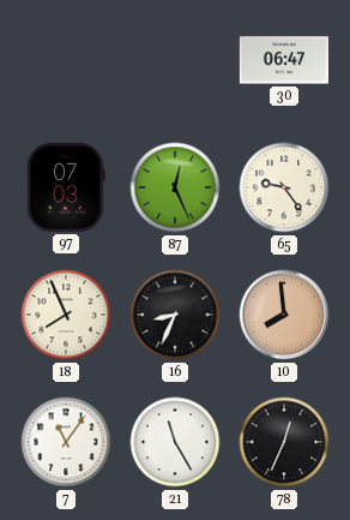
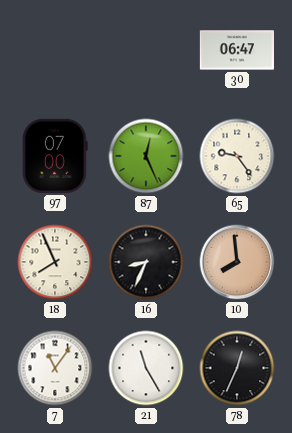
97: 07:03 -> 07:00
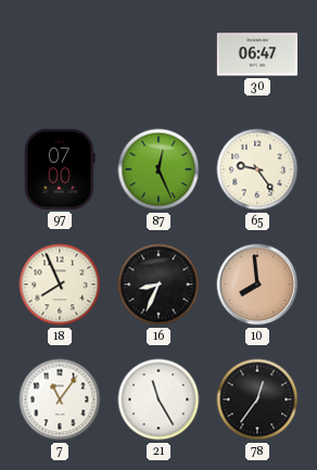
78: 12:34 -> 12:36
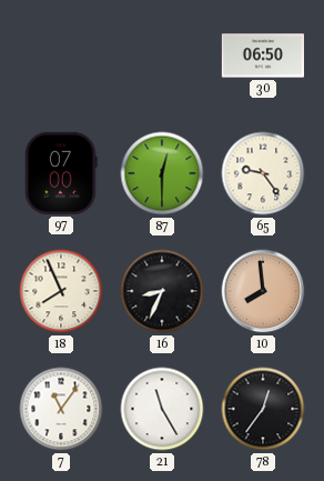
30: 06:47 -> 06:50
87: 12:26 -> 12:30
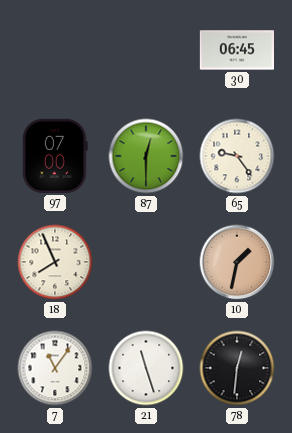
30: 06:50 -> 06:45
16: 8:34 -> none
10: 7:59 -> 1:32
21: 11:25 -> 11:27
78: 12:36 -> 12:31
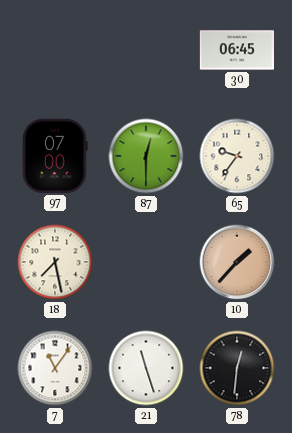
65: 9:24 -> 9:36
18: 7:56 -> 7:28
10: 1:32 -> 1:37
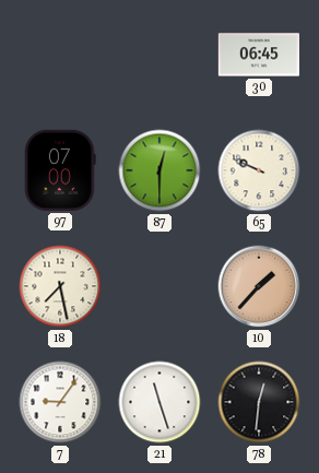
65: 9:36 -> 9:49
7: 11:06 -> 9:06
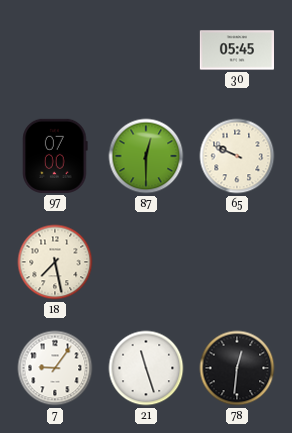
30: 06:45 -> 05:45
10: 1:37 -> none
